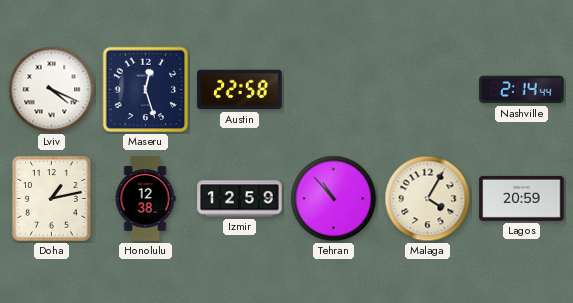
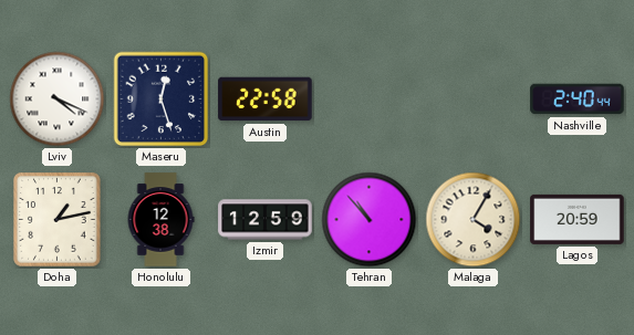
Nashville: 2:14 -> 2:40
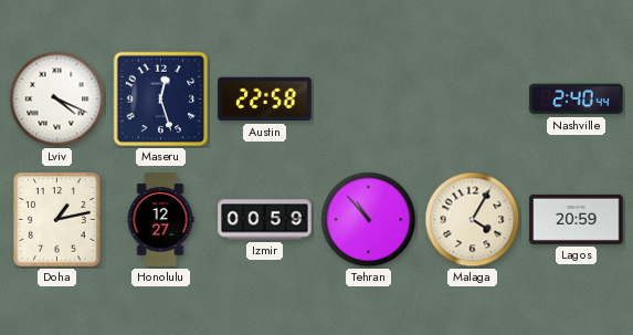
Honolulu: 12:38 -> 12:27
Izmir: 12:59 -> 00:59
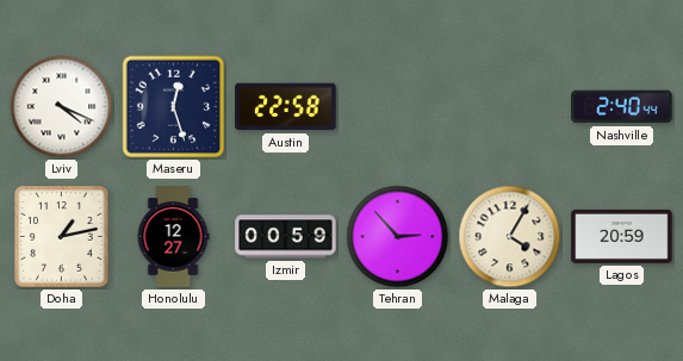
Tehran: 10:53 -> 2:53
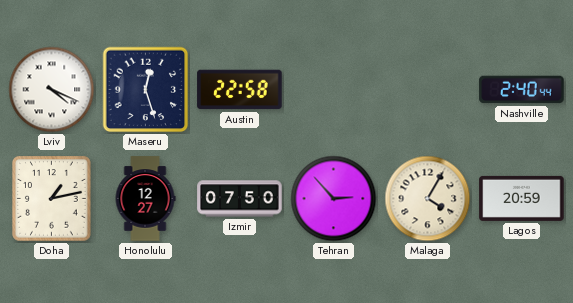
Izmir: 00:59 -> 07:50
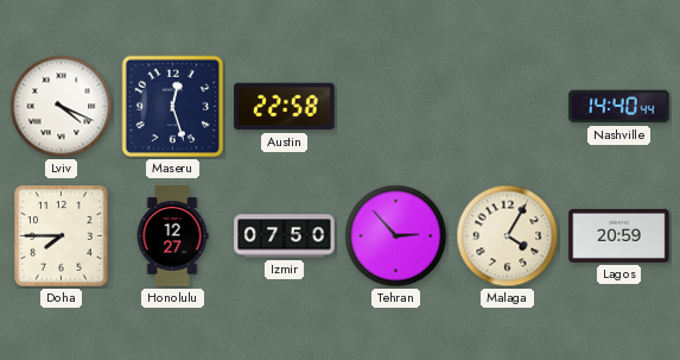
Nashville: 2:40 -> 14:40
Doha: 1:13 -> 7:45
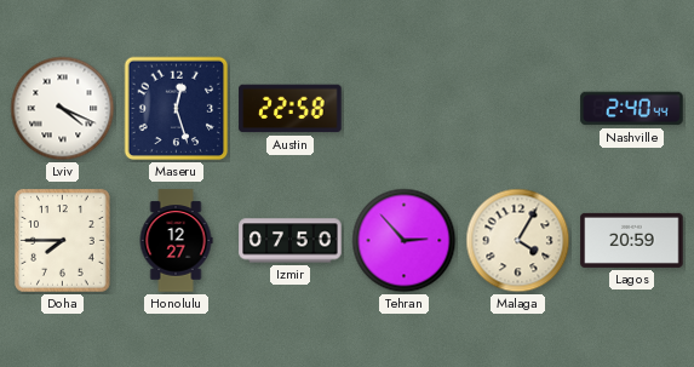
Nashville: 14:40 -> 2:40
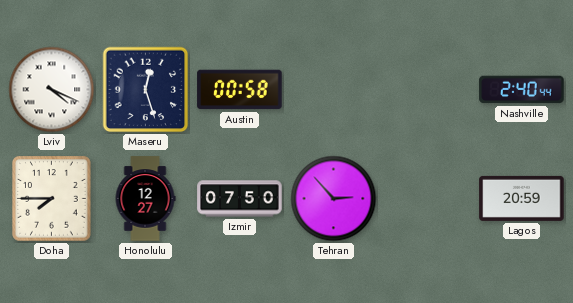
Austin: 22:58 -> 00:58
Malaga: 4:05 -> none
